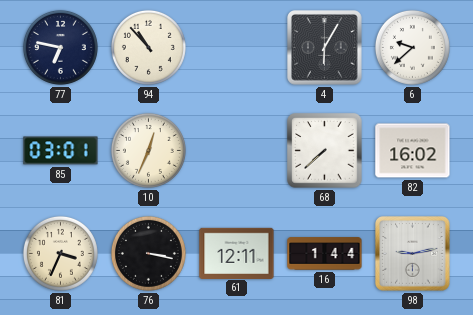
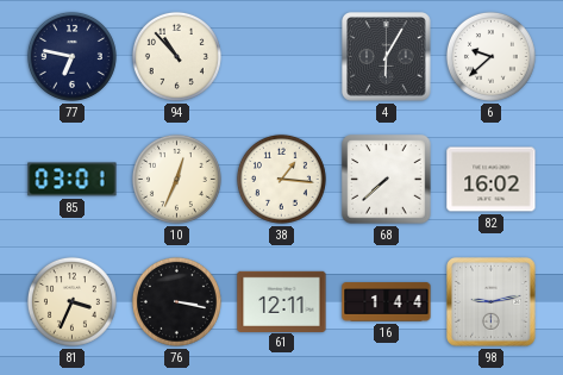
38: none -> 1:16
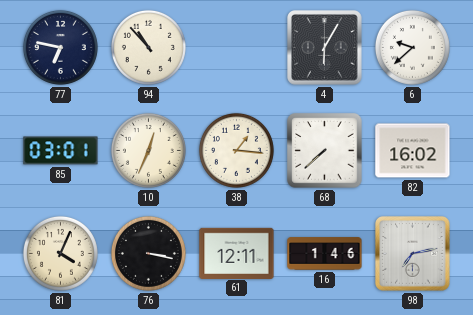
81: 3:34 -> 4:04
16: 1:44 -> 1:46
98: 9:13 -> 7:13
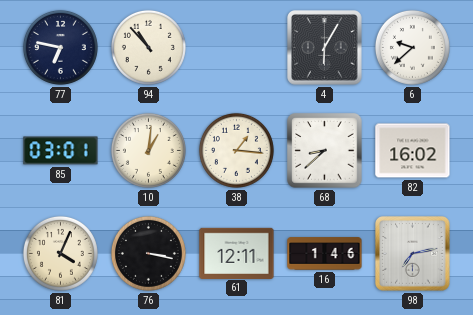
10: 12:34 -> 1:01
68: 7:38 -> 8:38
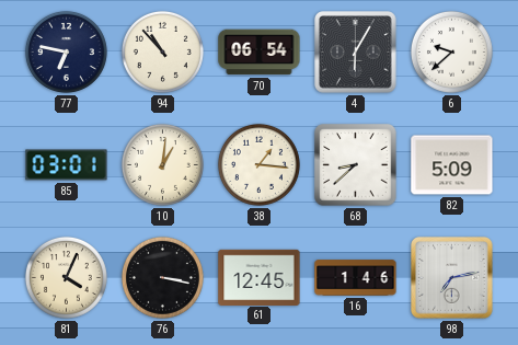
70: none -> 06:54
82: 16:02 -> 5:09
61: 12:11 -> 12:45
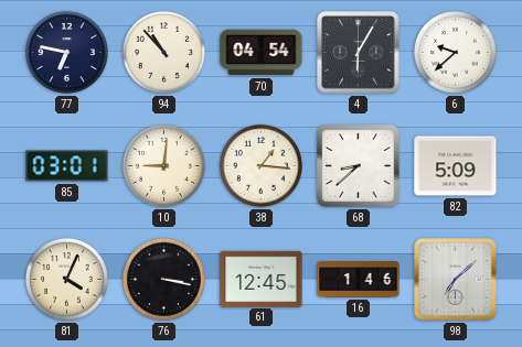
70: 06:54 -> 04:54
10: 1:01 -> 9:01
98: 7:13 -> 7:08
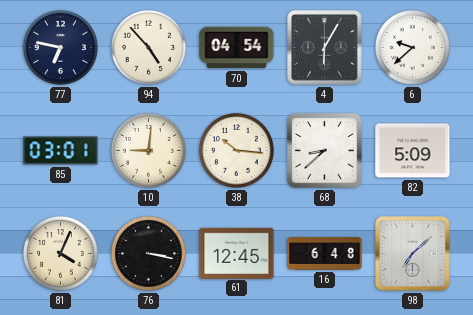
94: 10:53 -> 4:53
38: 1:16 -> 10:16
16: 1:46 -> 6:48
